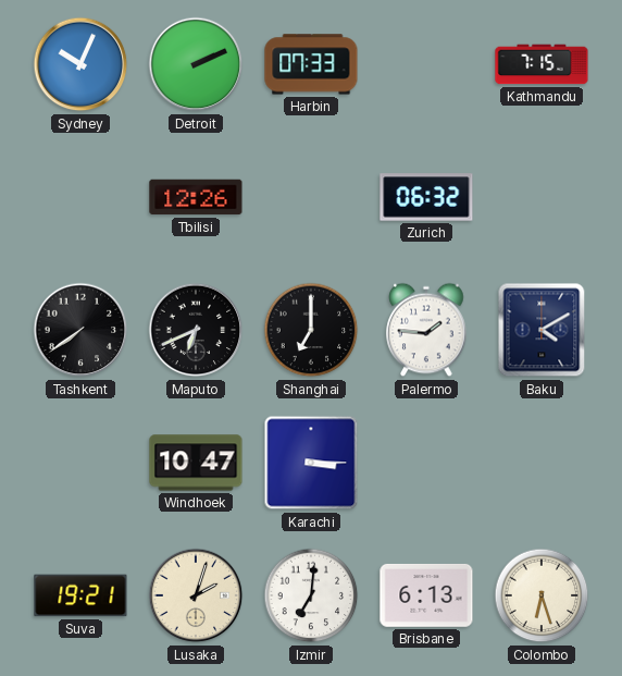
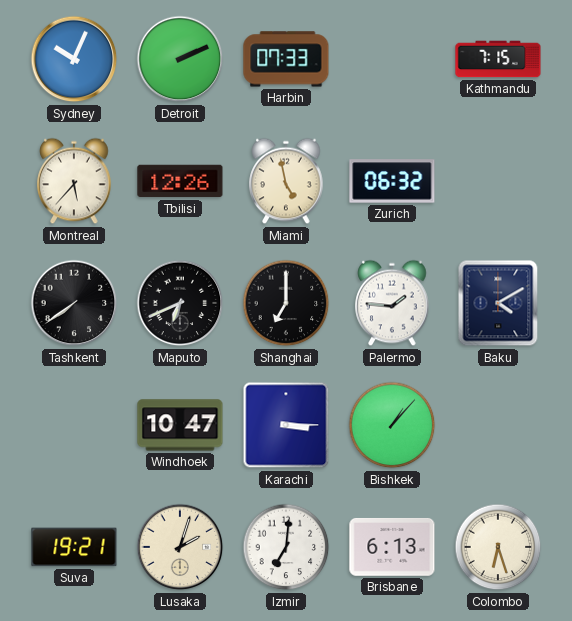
Montreal: none -> 5:37
Miami: none -> 4:58
Bishkek: none -> 1:07
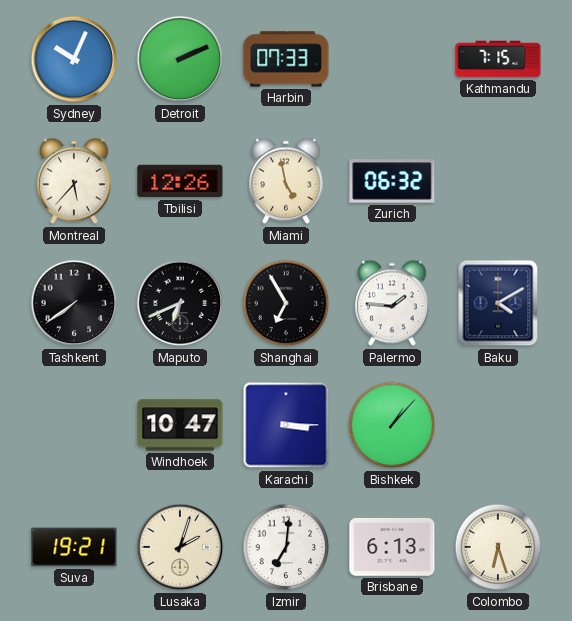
Shanghai: 7:00 -> 6:55
